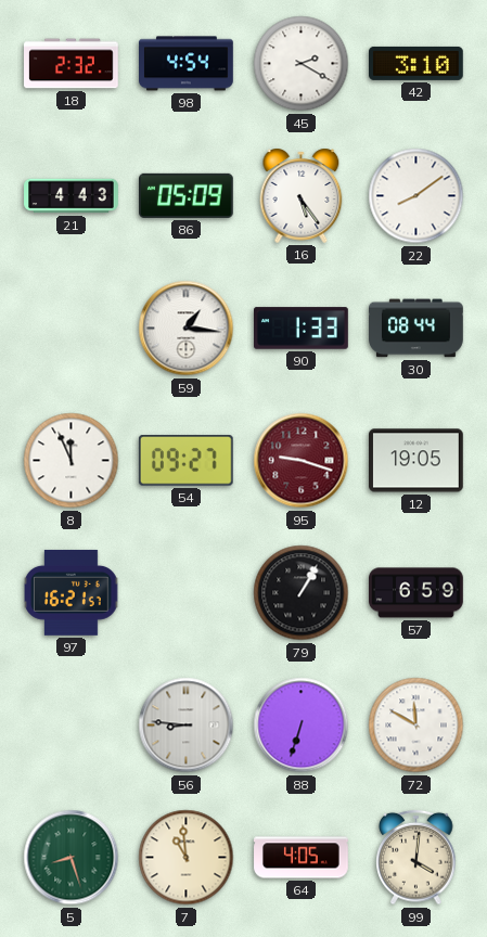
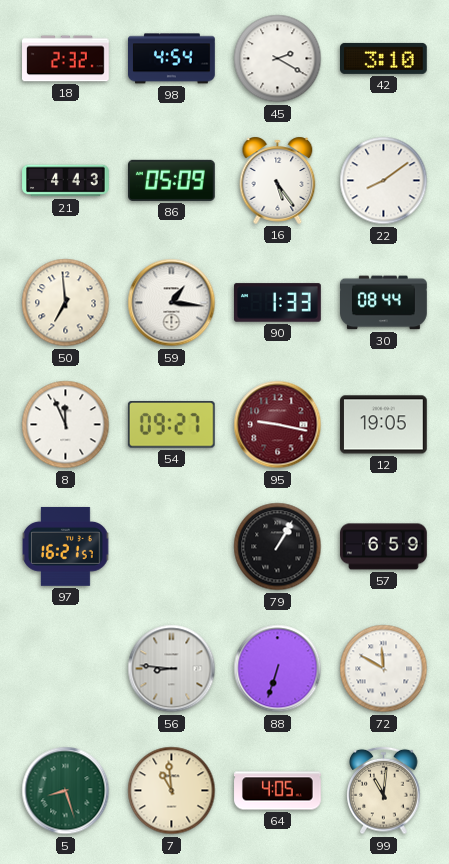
50: none -> 6:59
95: 9:18 -> 9:17
99: 4:01 -> 11:01
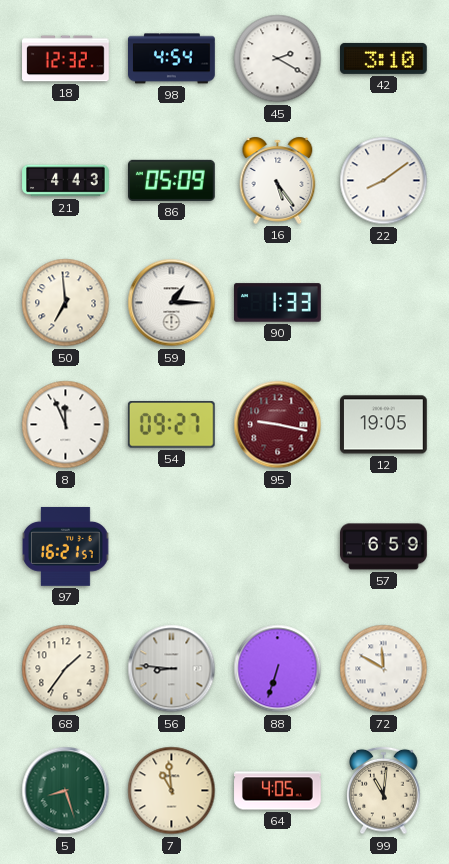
18: 2:32 -> 12:32
59: 1:16 -> 1:15
30: 08:44 -> none
79: 1:05 -> none
68: none -> 1:36
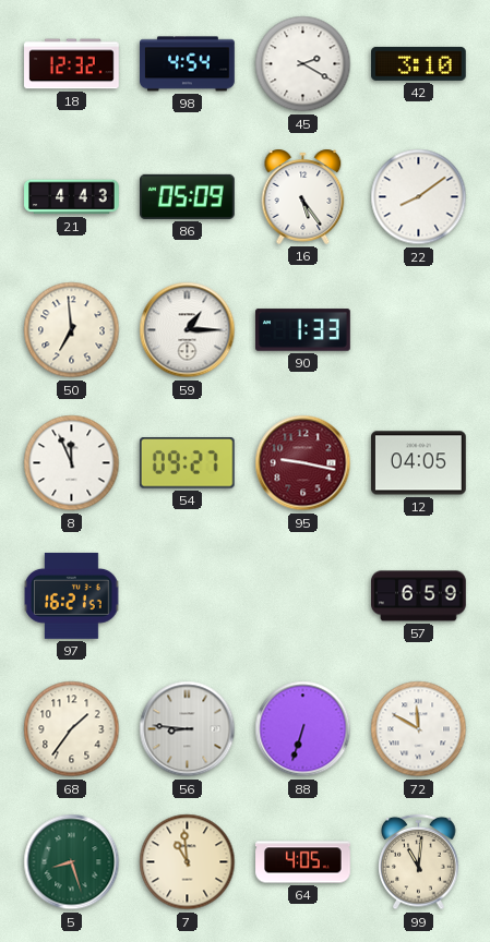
12: 19:05 -> 04:05
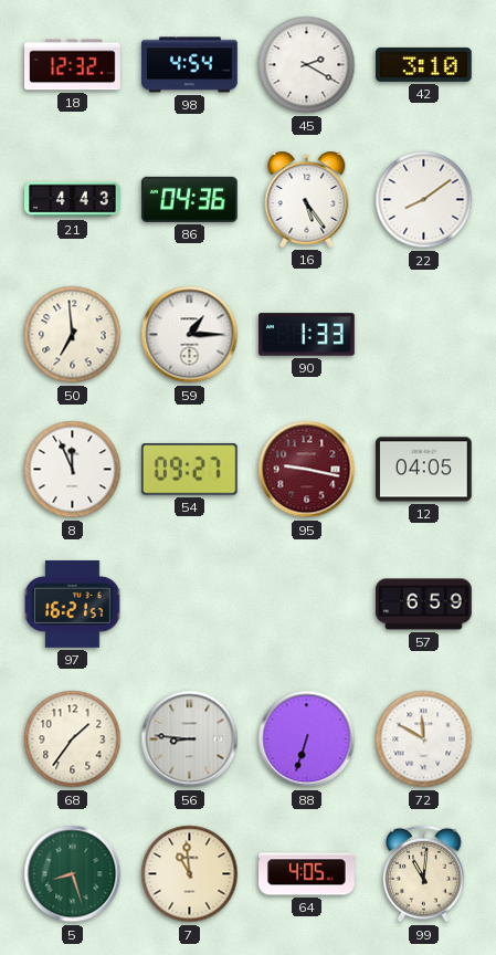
86: 05:09 -> 04:36
